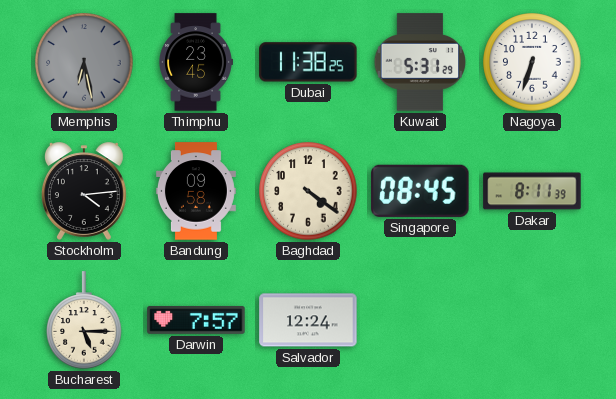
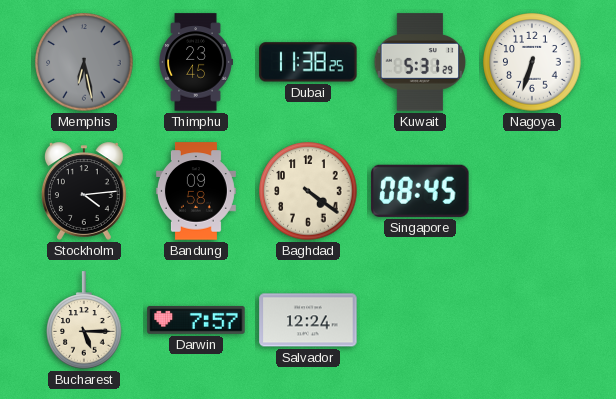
Dakar: 8:11 -> none
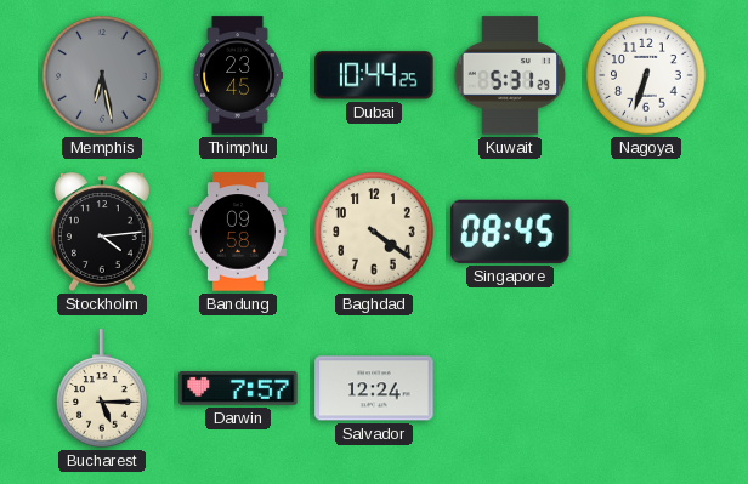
Dubai: 11:38 -> 10:44
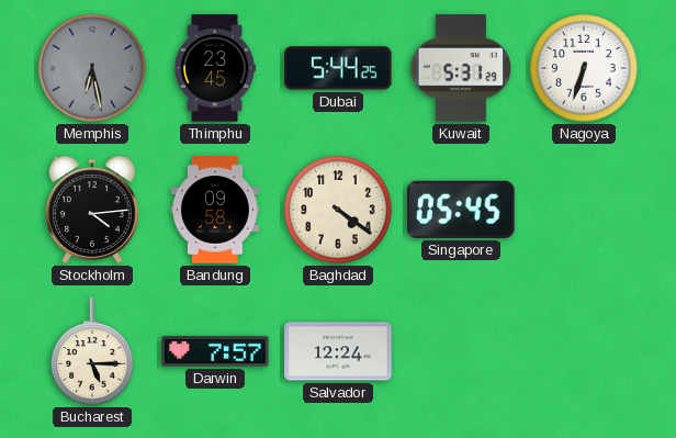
Dubai: 10:44 -> 5:44
Singapore: 08:45 -> 05:45
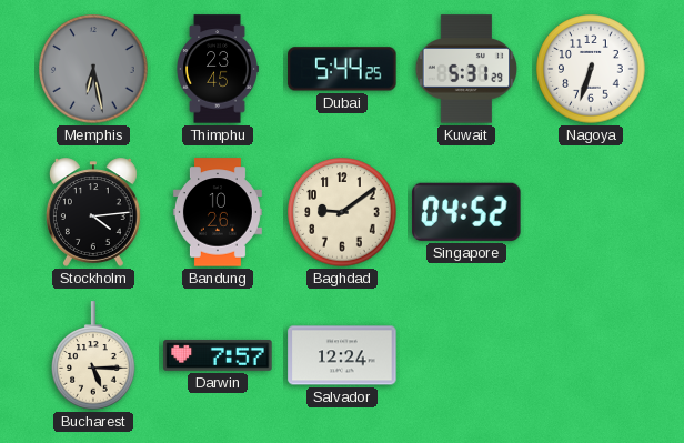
Bandung: 09:58 -> 10:26
Baghdad: 4:21 -> 9:09
Singapore: 05:45 -> 04:52
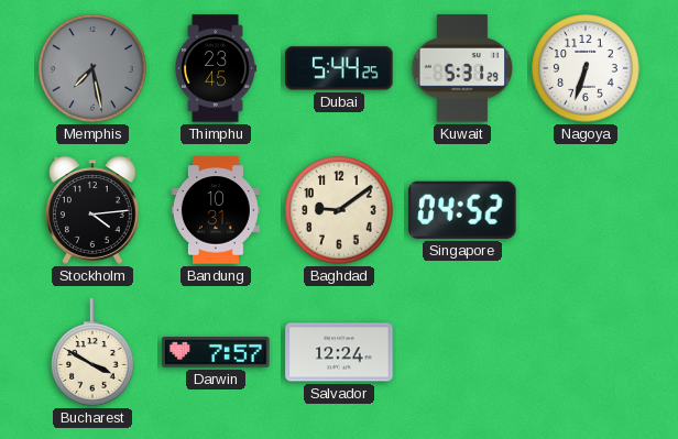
Memphis: 6:28 -> 7:28
Bandung: 10:26 -> 10:31
Bucharest: 5:15 -> 3:50
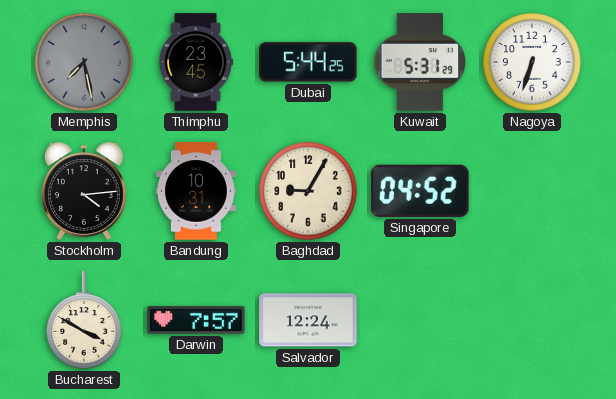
Baghdad: 9:09 -> 9:05
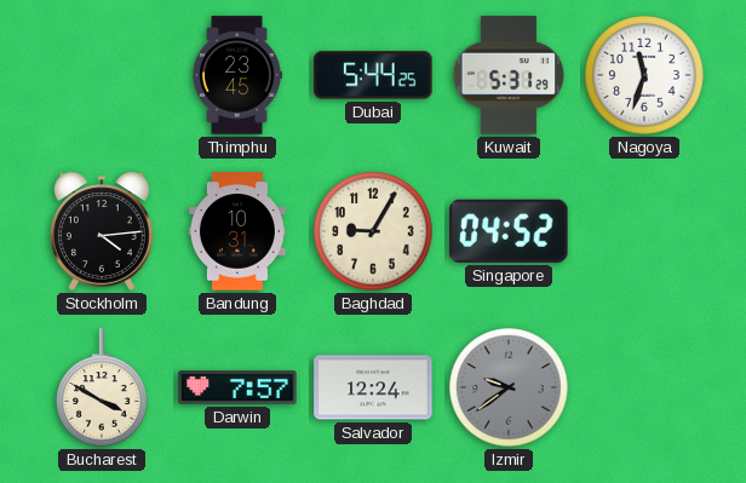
Memphis: 7:28 -> none
Nagoya: 6:33 -> 11:33
Izmir: none -> 9:39
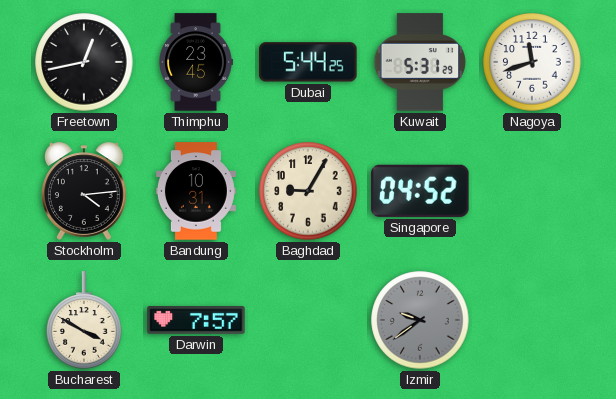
Freetown: none -> 12:43
Nagoya: 11:33 -> 11:42
Salvador: 12:24 -> none
